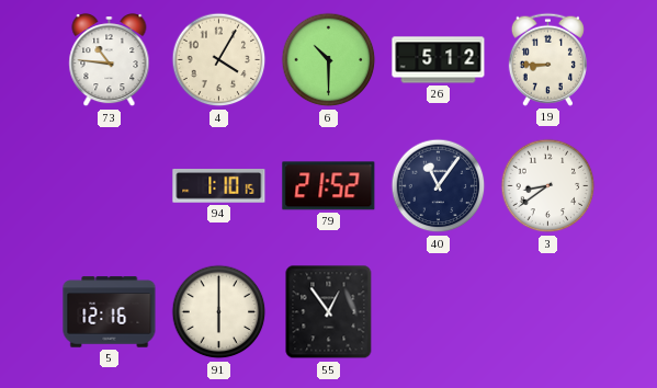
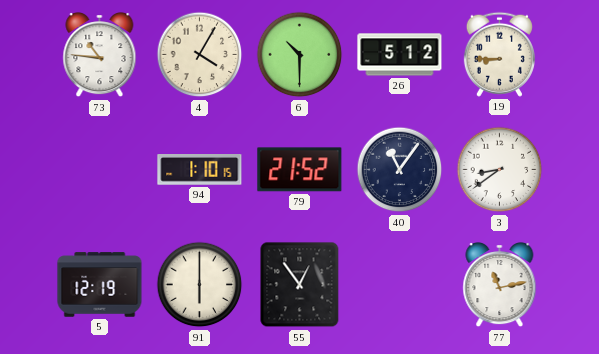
5: 12:16 -> 12:19
77: none -> 11:13
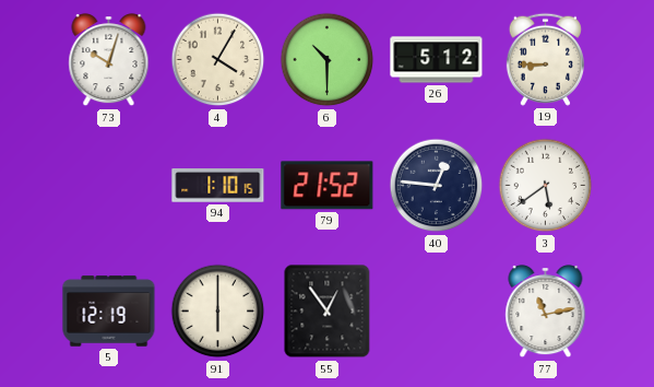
73: 10:46 -> 10:03
40: 11:06 -> 12:46
3: 8:39 -> 5:39
